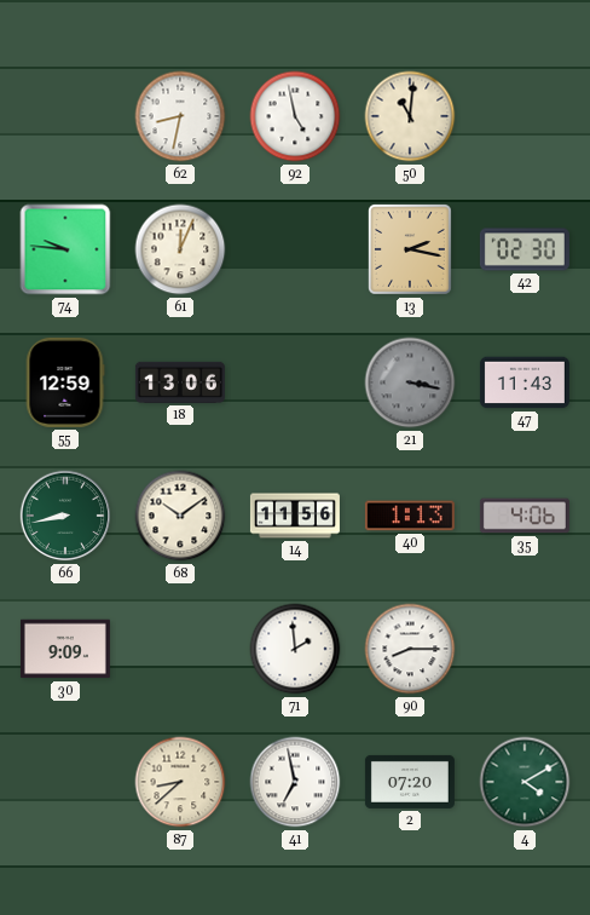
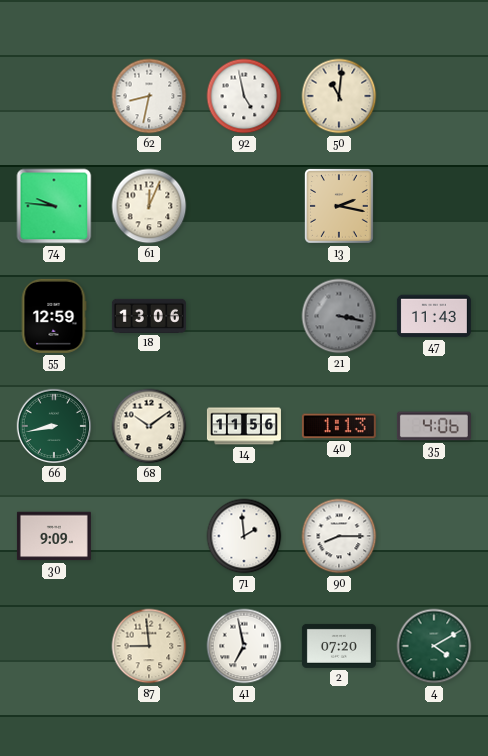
42: 02:30 -> none
87: 8:38 -> 8:59
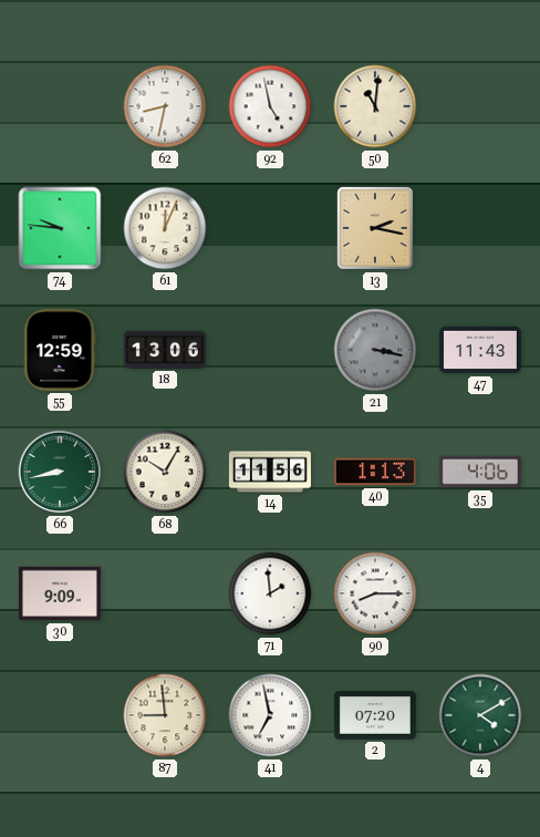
68: 10:09 -> 10:05
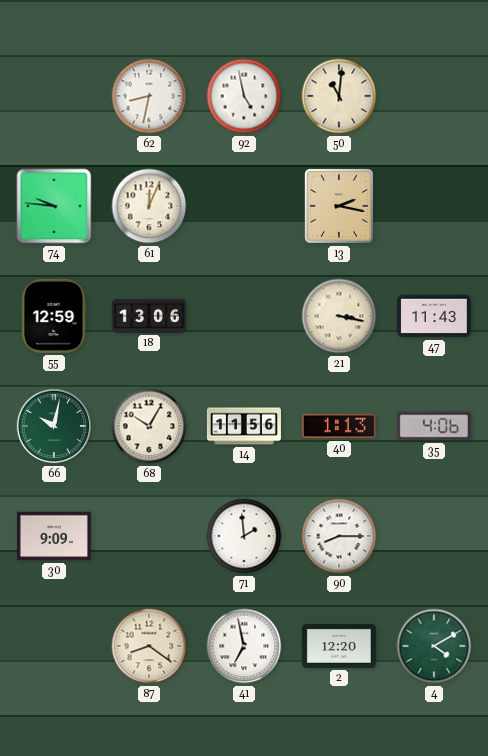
21 dial: grey -> cream
66: 8:43 -> 10:02
87: 8:59 -> 8:21
2: 07:20 -> 12:20
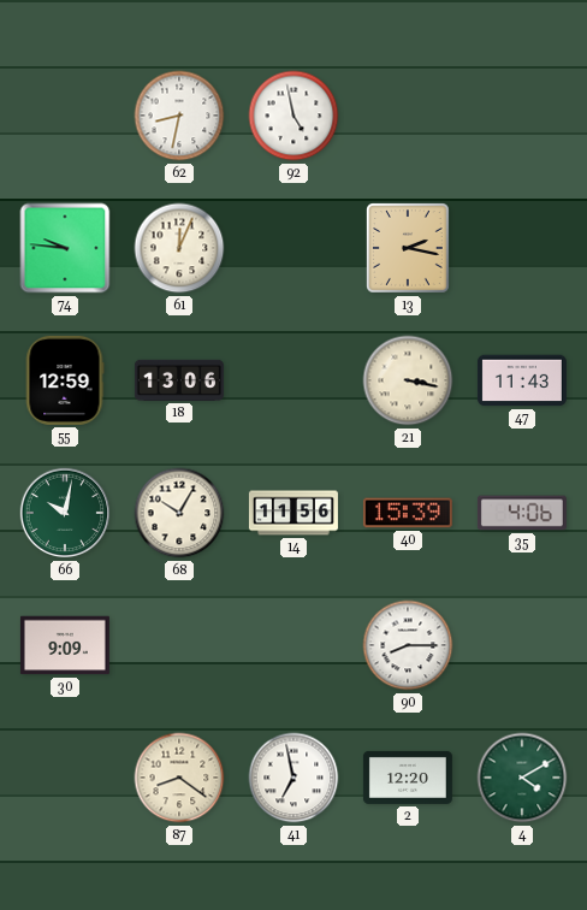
50: 11:01 -> none
40: 1:13 -> 15:39
71: 1:59 -> none
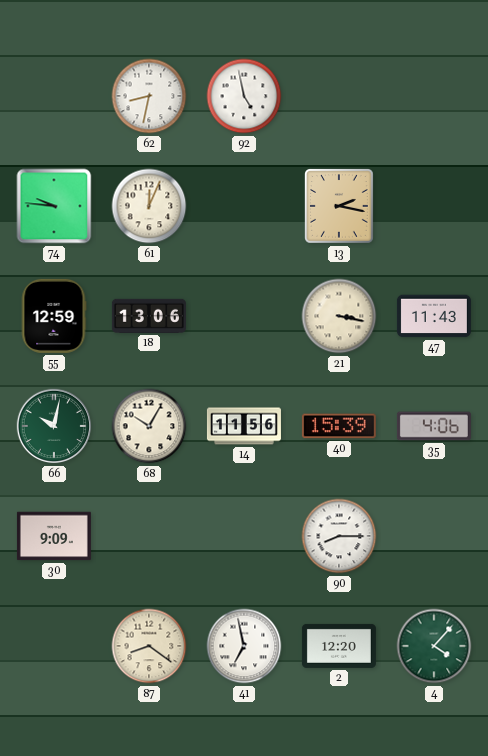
4: 4:10 -> 4:07
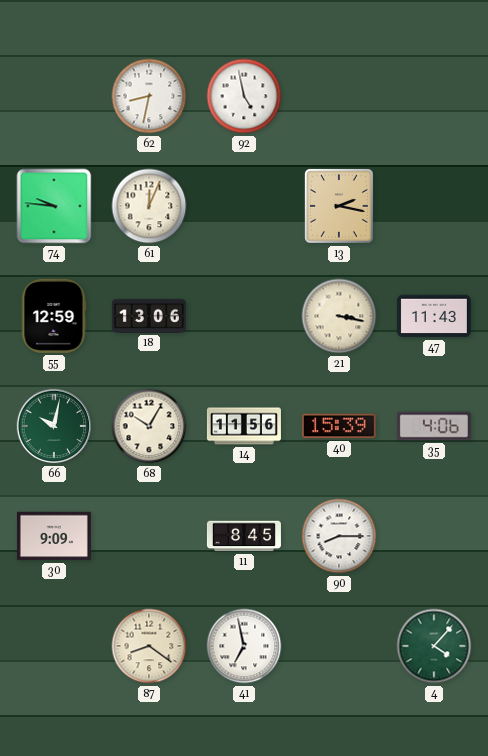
11: none -> 8:45
2: 12:20 -> none
